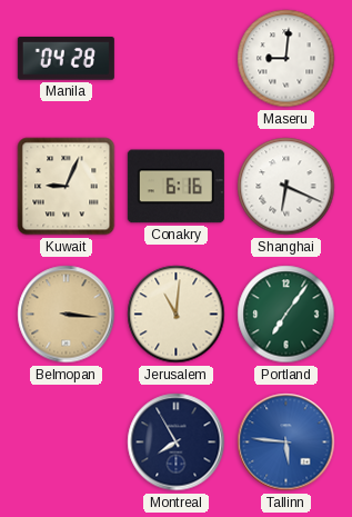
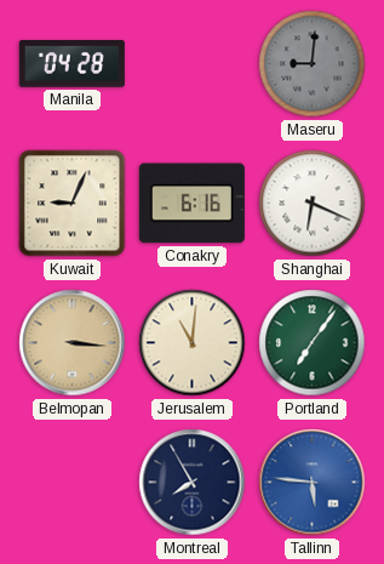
Maseru dial: white -> grey
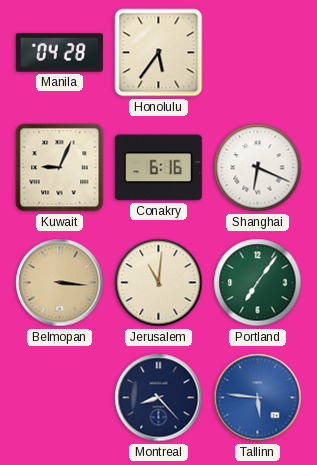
Honolulu: none -> 5:36
Maseru: 9:01 -> none
Montreal: 7:55 -> 8:23
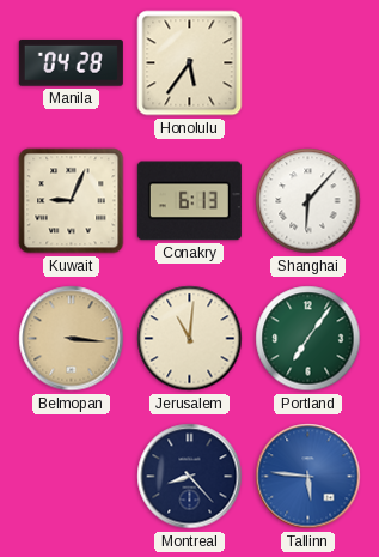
Conakry: 6:16 -> 6:13
Shanghai: 6:19 -> 6:07
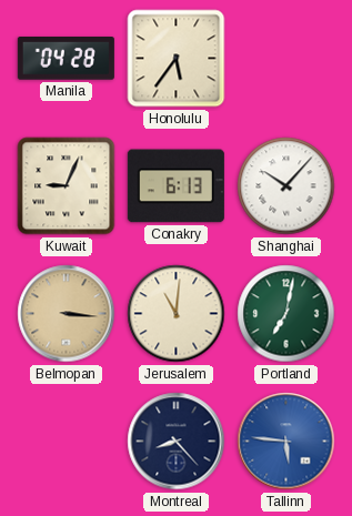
Shanghai: 6:07 -> 10:07
Portland: 7:06 -> 7:02
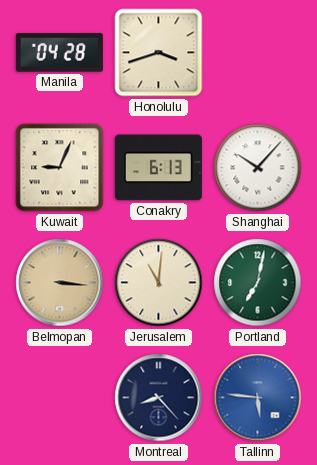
Honolulu: 5:36 -> 3:42
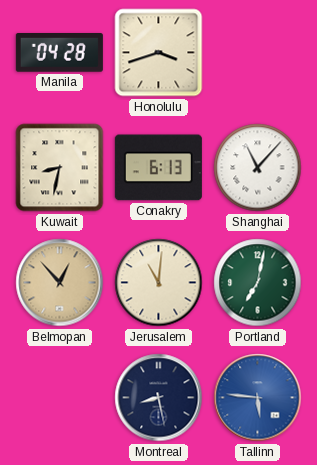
Kuwait: 9:04 -> 8:32
Shanghai: 10:07 -> 11:07
Belmopan: 3:16 -> 12:53
Montreal: 8:23 -> 8:28
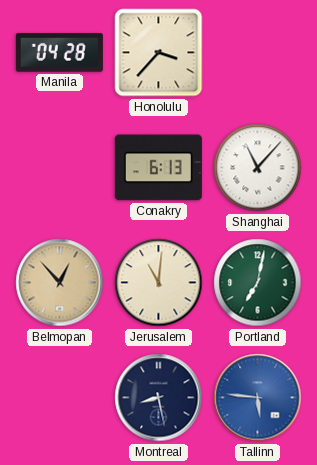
Honolulu: 3:42 -> 3:37
Kuwait: 8:32 -> none
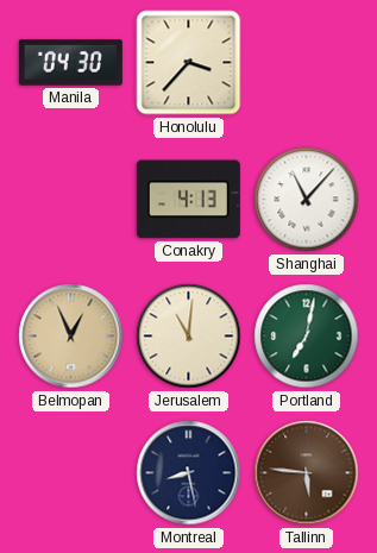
Manila: 04:28 -> 04:30
Conakry: 6:13 -> 4:13
Belmopan: 12:53 -> 12:56
Tallinn dial: blue -> brown
